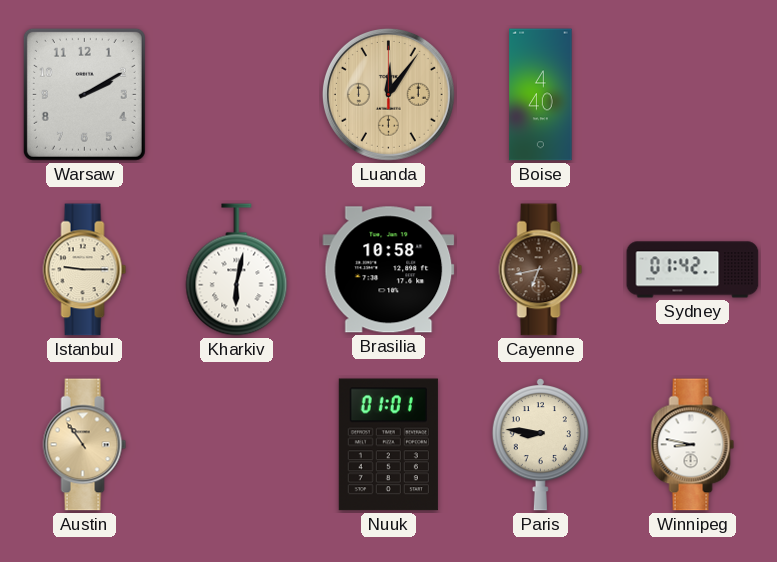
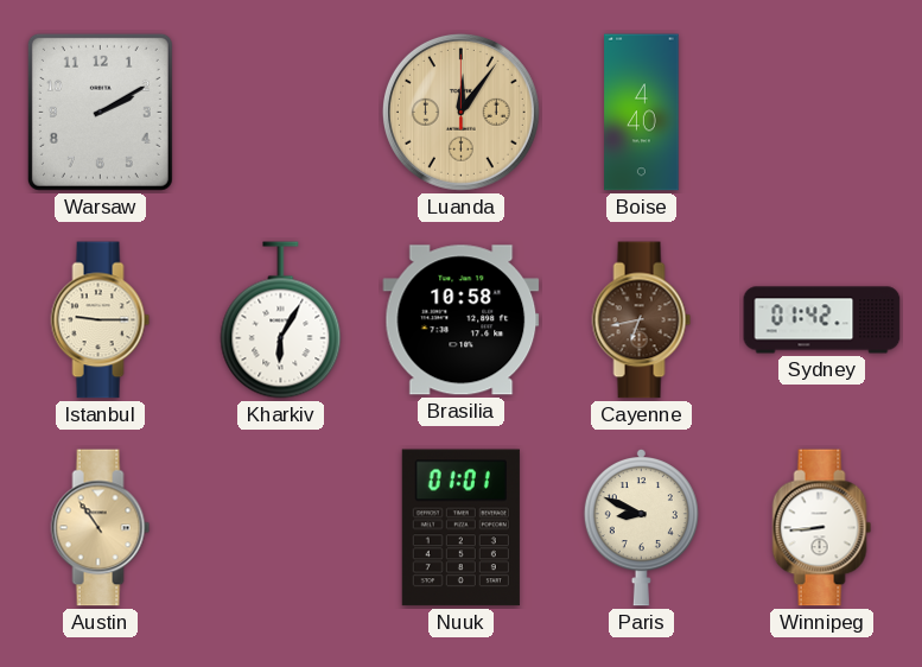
Kharkiv: 6:02 -> 6:05
Paris: 8:46 -> 8:49
Winnipeg: 8:47 -> 8:44
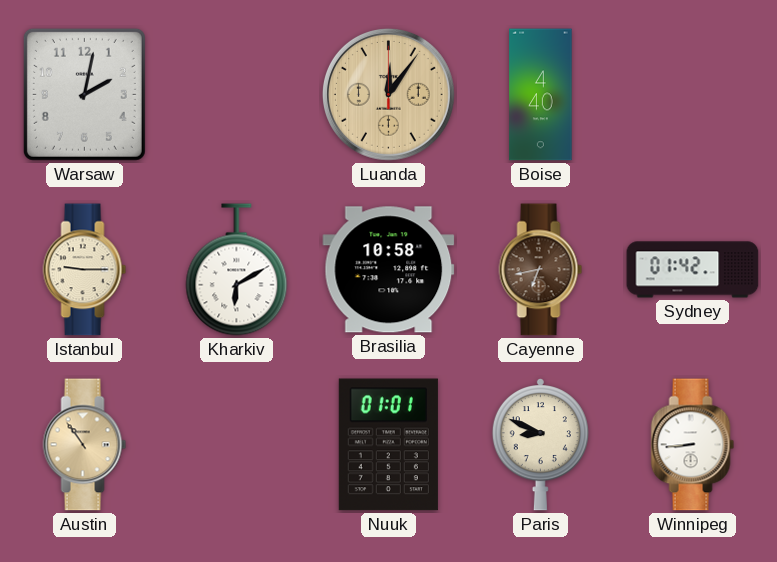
Warsaw: 2:10 -> 2:02
Kharkiv: 6:05 -> 6:10
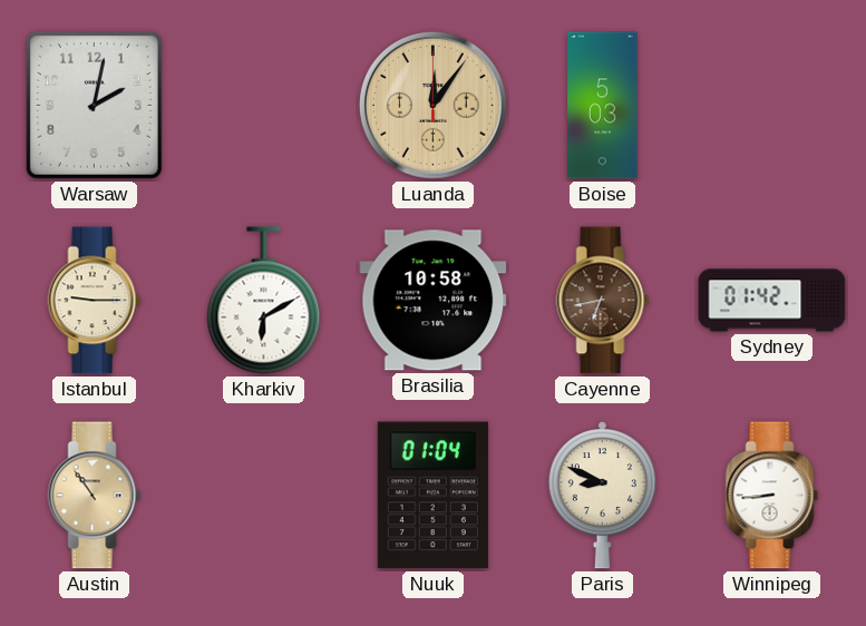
Boise: 4:40 -> 5:03
Nuuk: 01:01 -> 01:04
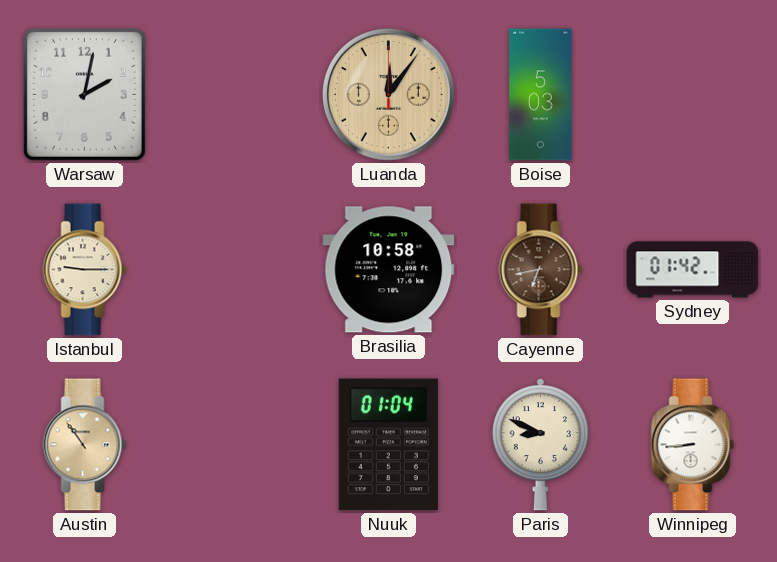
Kharkiv: 6:10 -> none
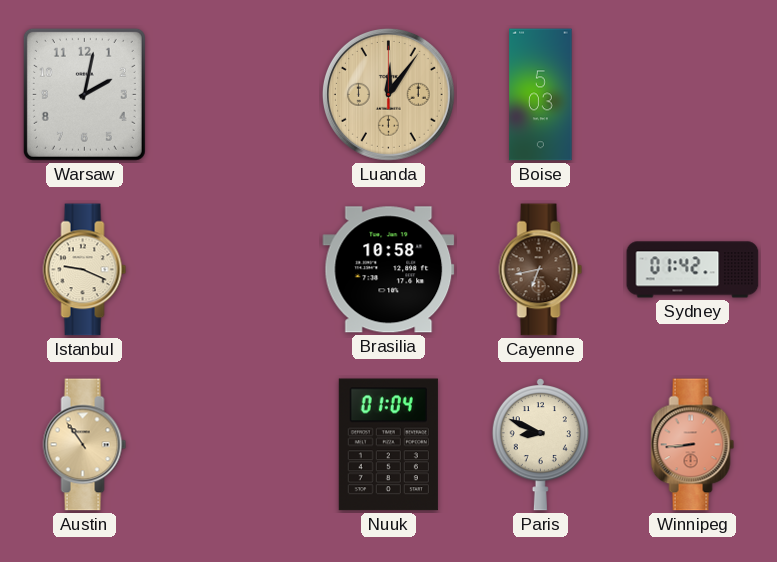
Istanbul: 9:15 -> 9:19
Winnipeg dial: white -> salmon
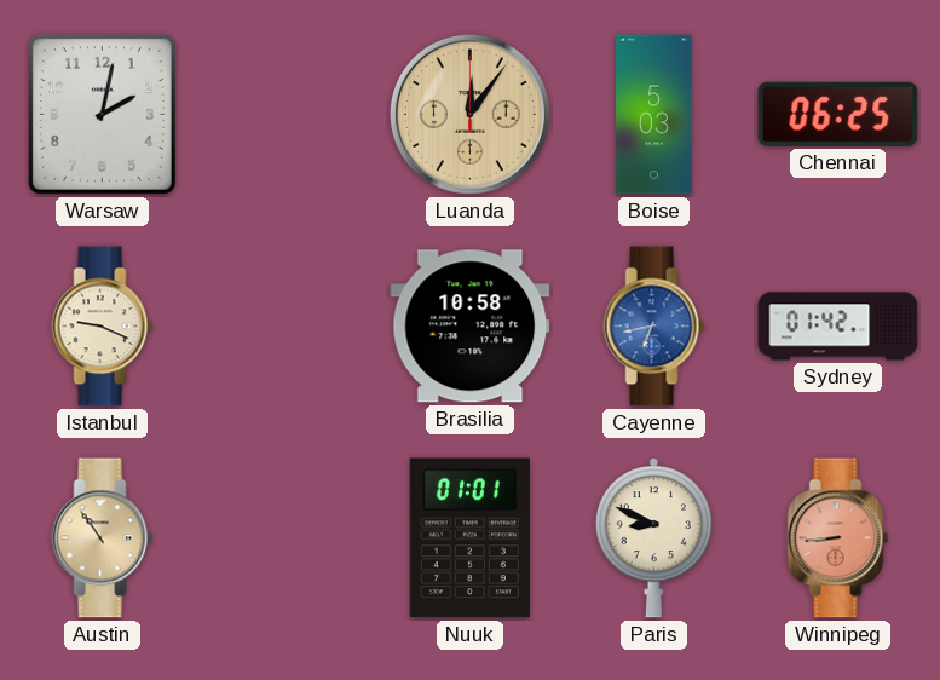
Chennai: none -> 06:25
Cayenne dial: brown -> blue
Nuuk: 01:04 -> 01:01
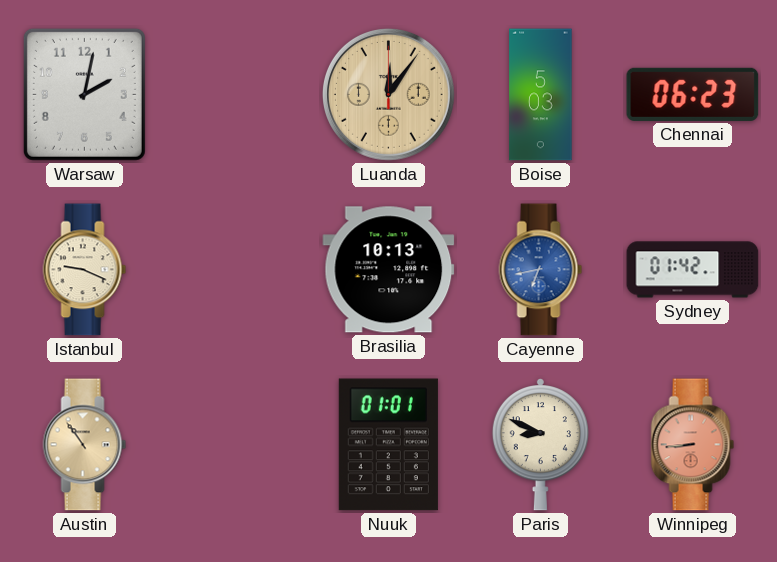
Chennai: 06:25 -> 06:23
Brasilia: 10:58 -> 10:13
